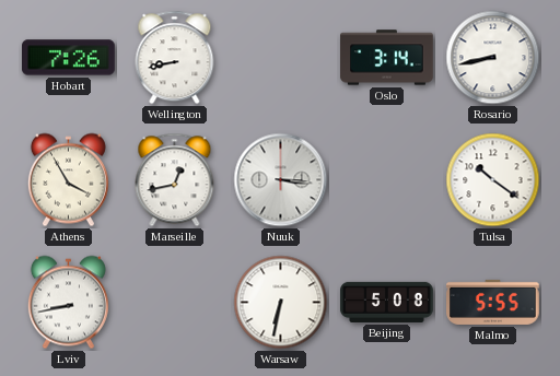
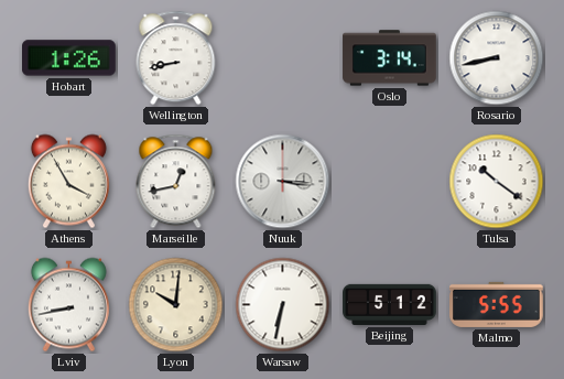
Hobart: 7:26 -> 1:26
Lyon: none -> 10:01
Beijing: 5:08 -> 5:12
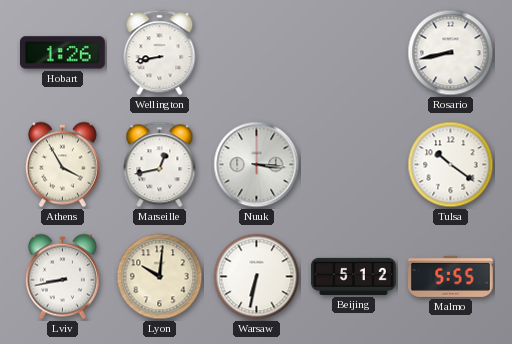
Oslo: 3:14 -> none
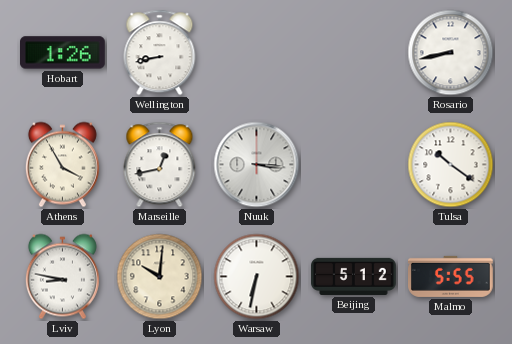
Lviv: 8:43 -> 8:47
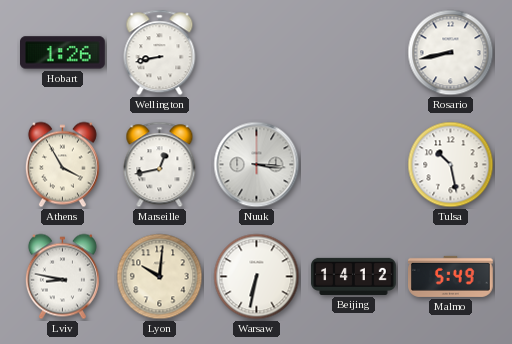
Tulsa: 10:21 -> 10:28
Beijing: 5:12 -> 14:12
Malmo: 5:55 -> 5:49
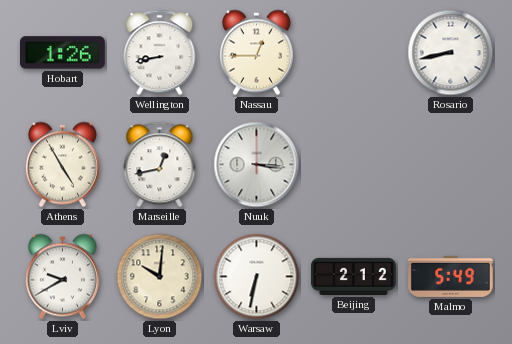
Nassau: none -> 12:45
Athens: 3:55 -> 4:55
Tulsa: 10:28 -> none
Lviv: 8:47 -> 9:40
Beijing: 14:12 -> 2:12
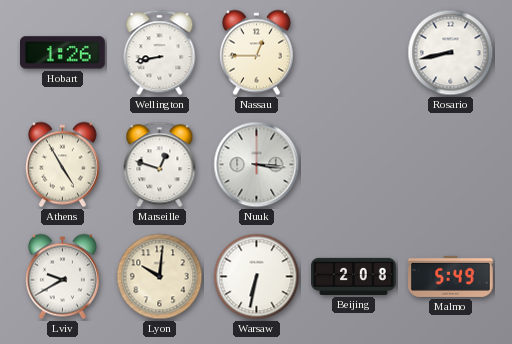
Marseille: 12:43 -> 12:48
Beijing: 2:12 -> 2:08
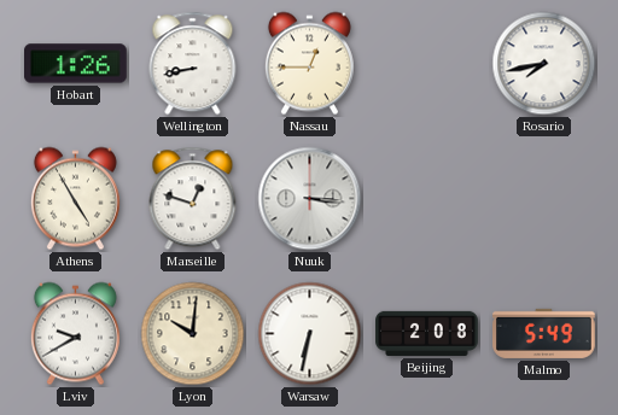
Rosario: 8:43 -> 7:43
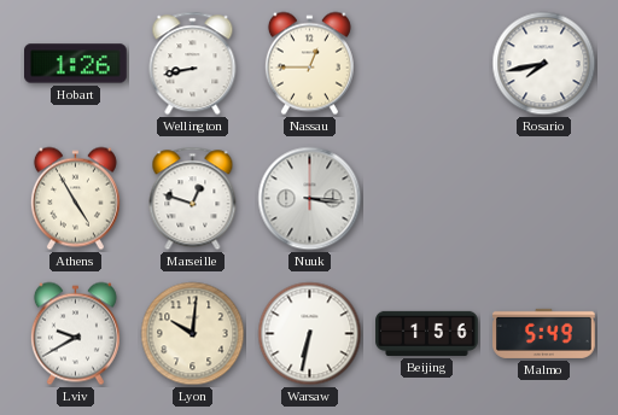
Beijing: 2:08 -> 1:56
